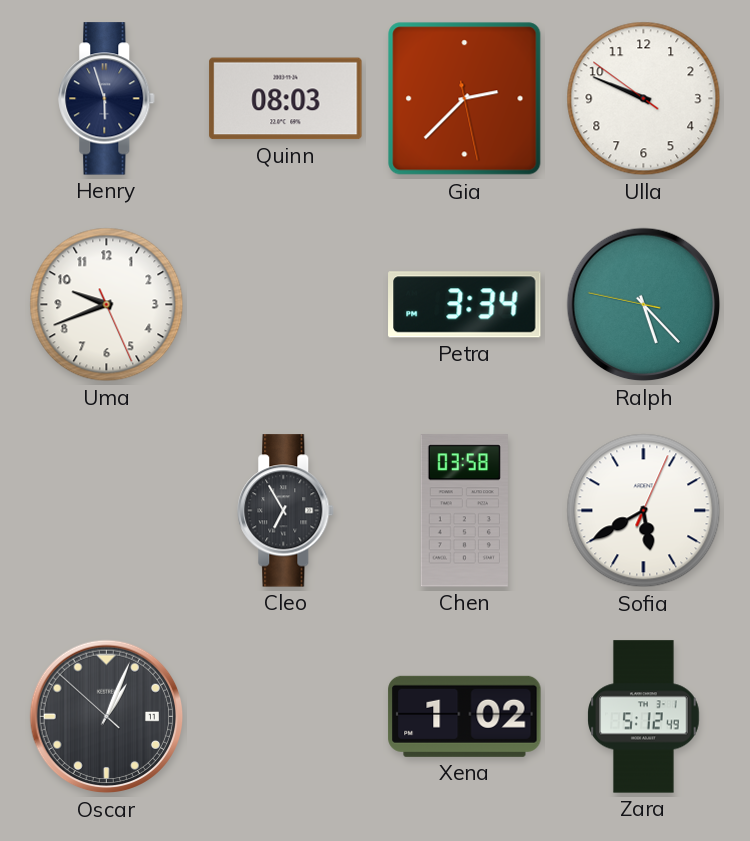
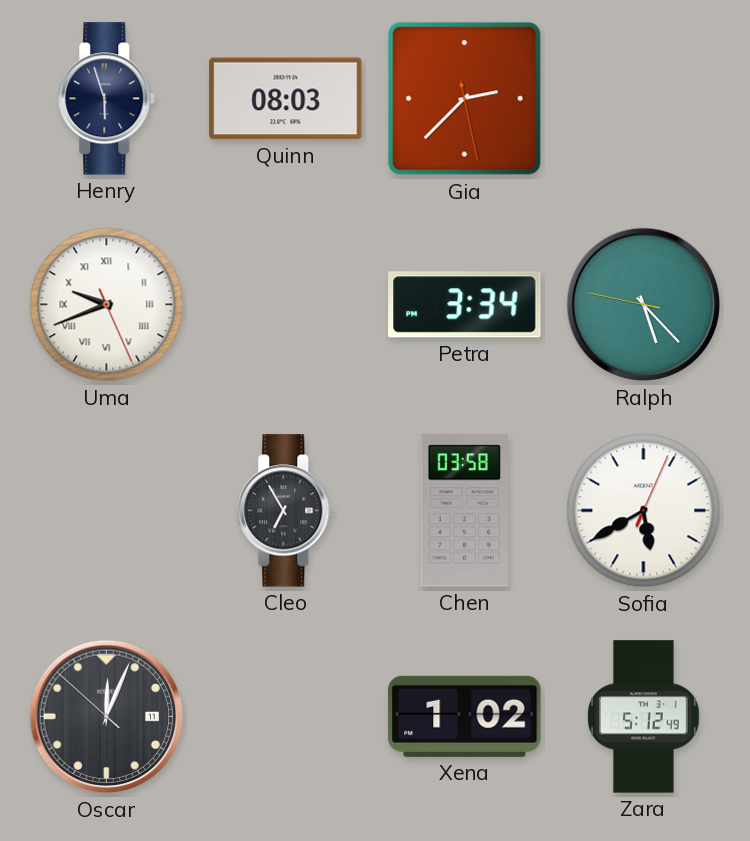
Ulla: 9:48 -> none
Uma numerals: Arabic -> Roman
Oscar: 1:03 -> 12:03
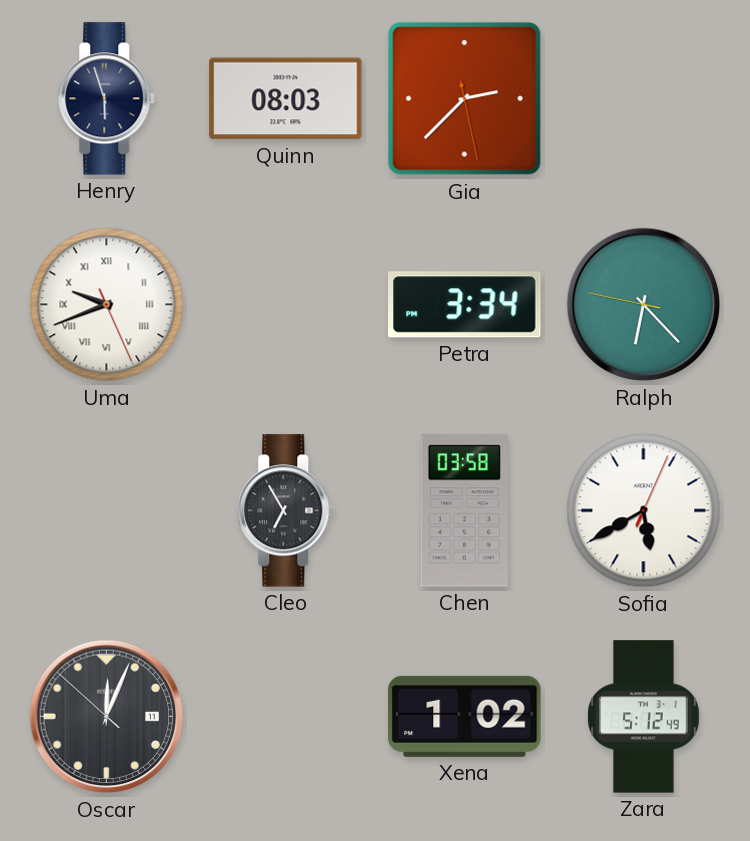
Ralph: 5:22 -> 6:22
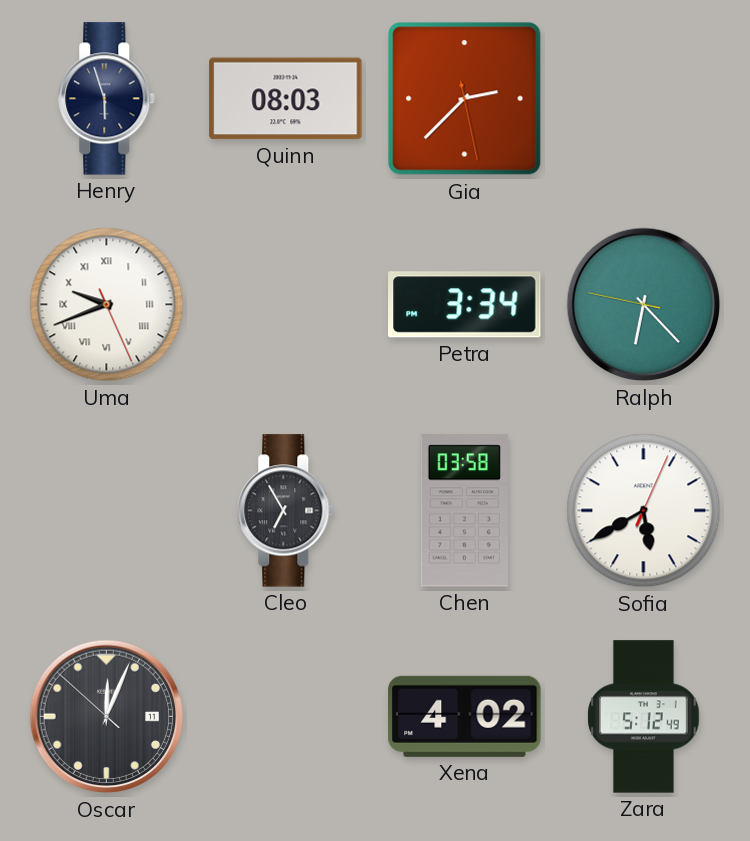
Xena: 1:02 -> 4:02
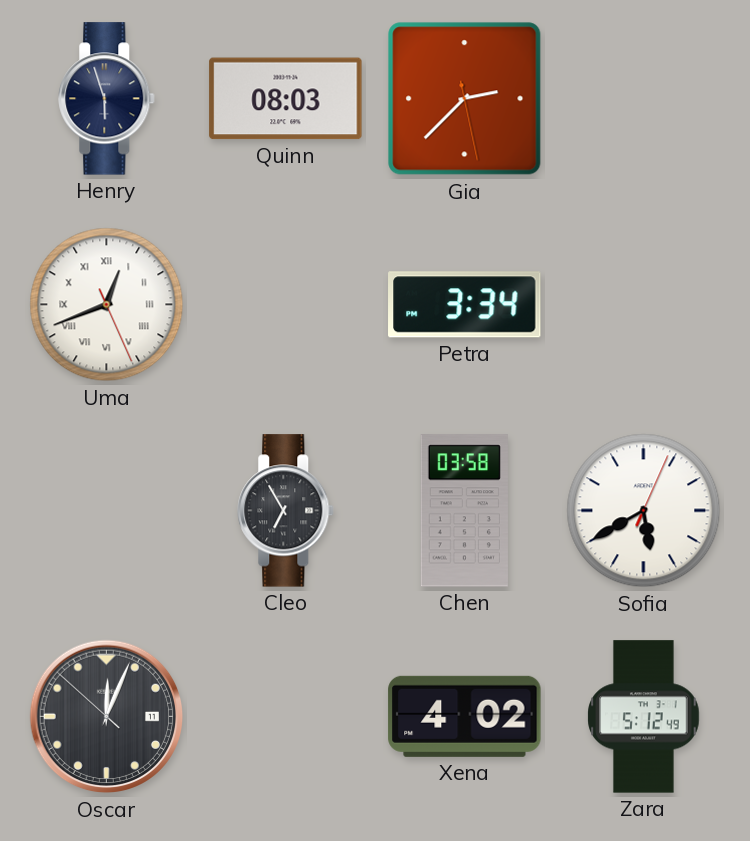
Uma: 9:41 -> 12:41
Ralph: 6:22 -> none
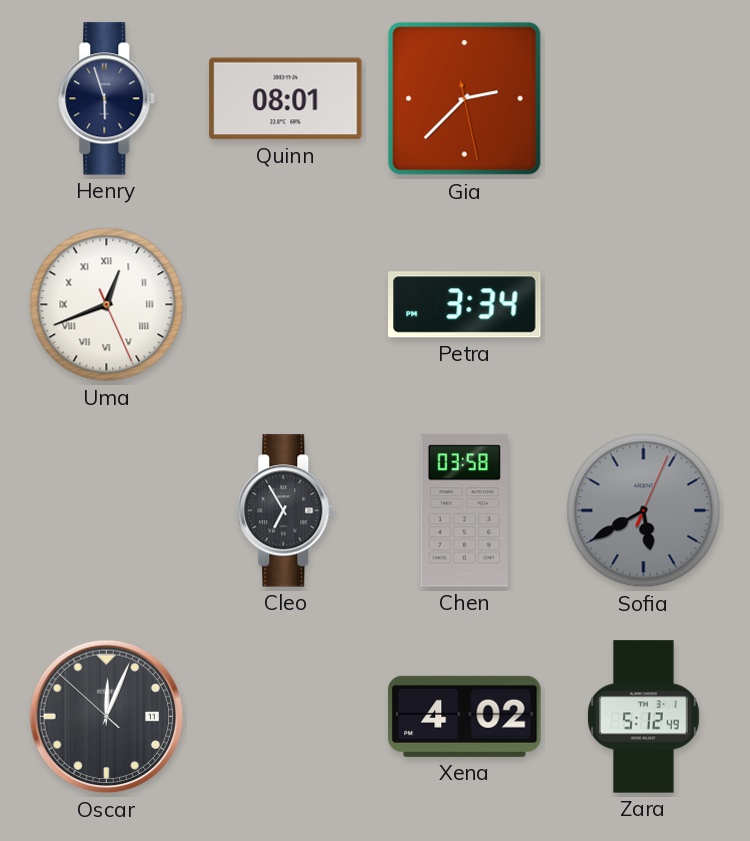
Quinn: 08:03 -> 08:01
Sofia dial: white -> grey
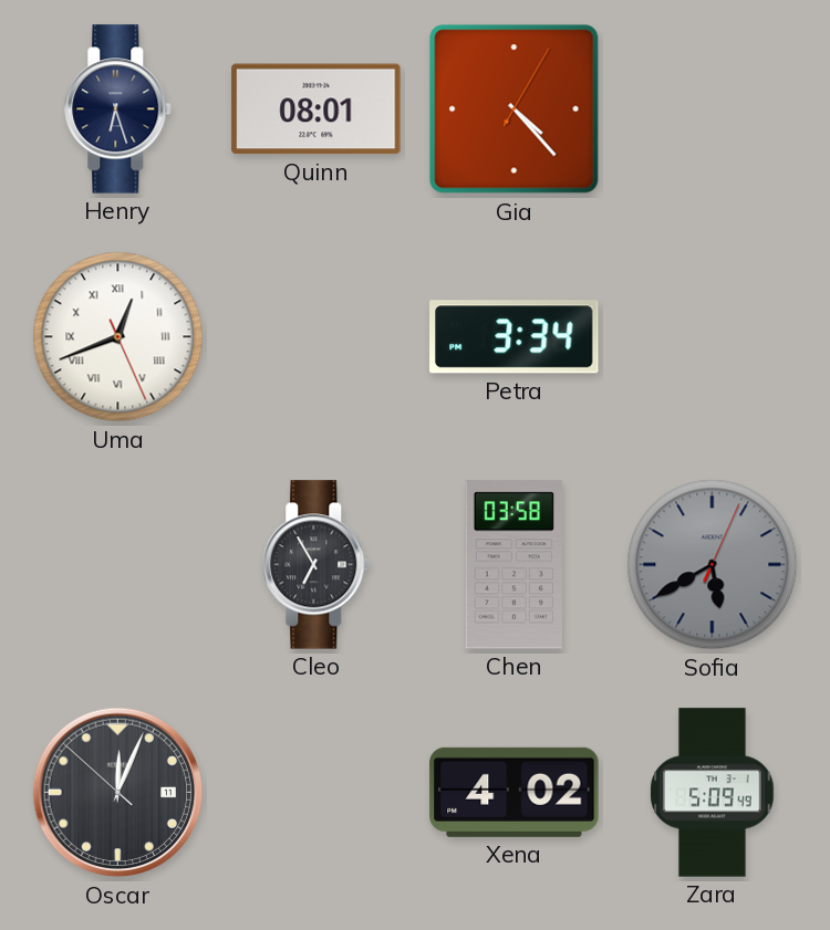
Henry: 5:57 -> 6:27
Gia: 2:37 -> 4:23
Zara: 5:12 -> 5:09
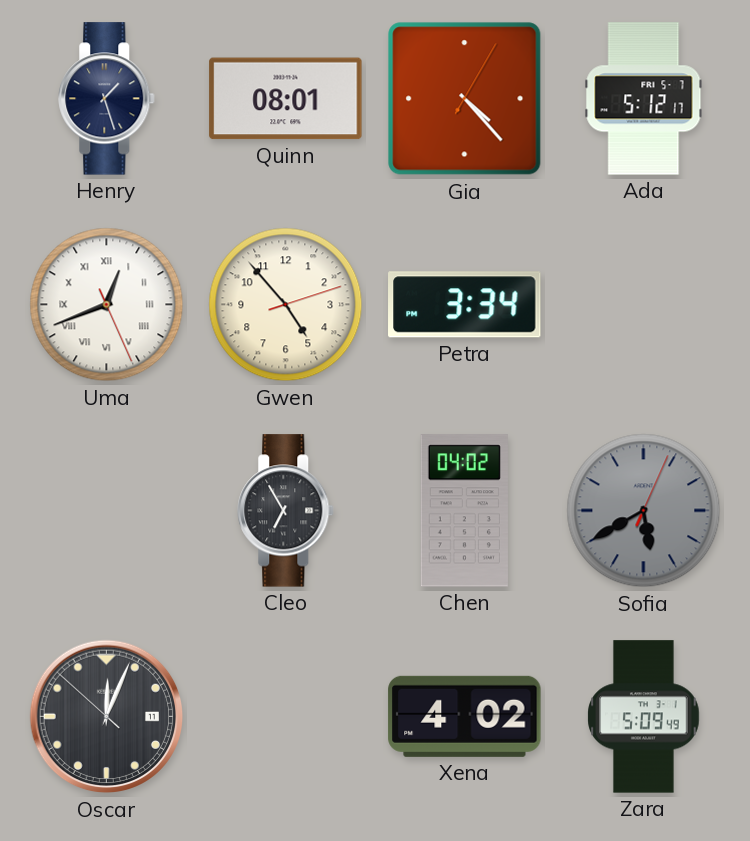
Henry: 6:27 -> 1:27
Ada: none -> 5:12
Gwen: none -> 4:53
Chen: 03:58 -> 04:02
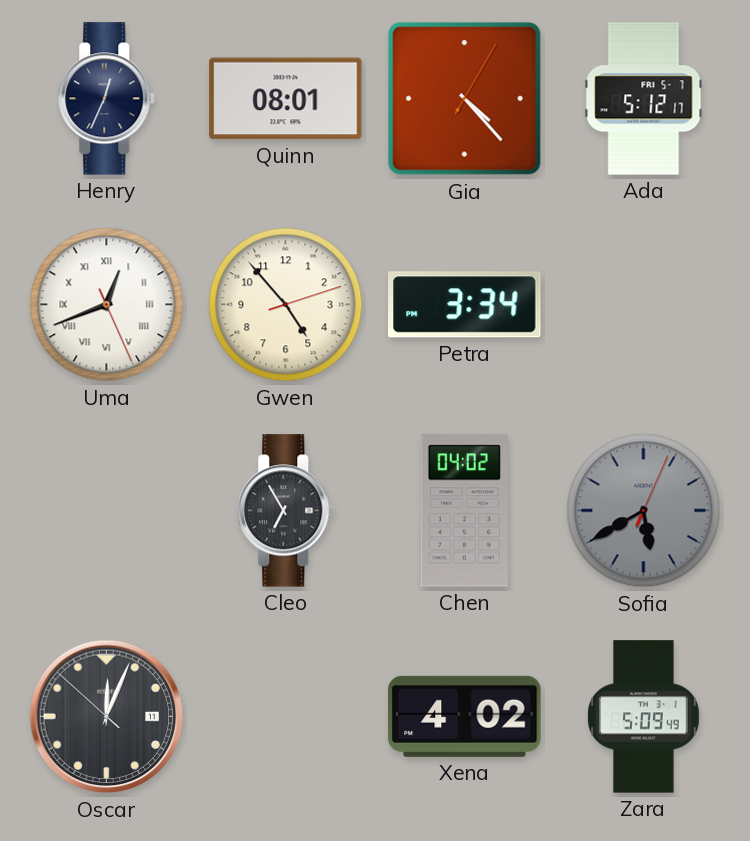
Henry: 1:27 -> 12:34
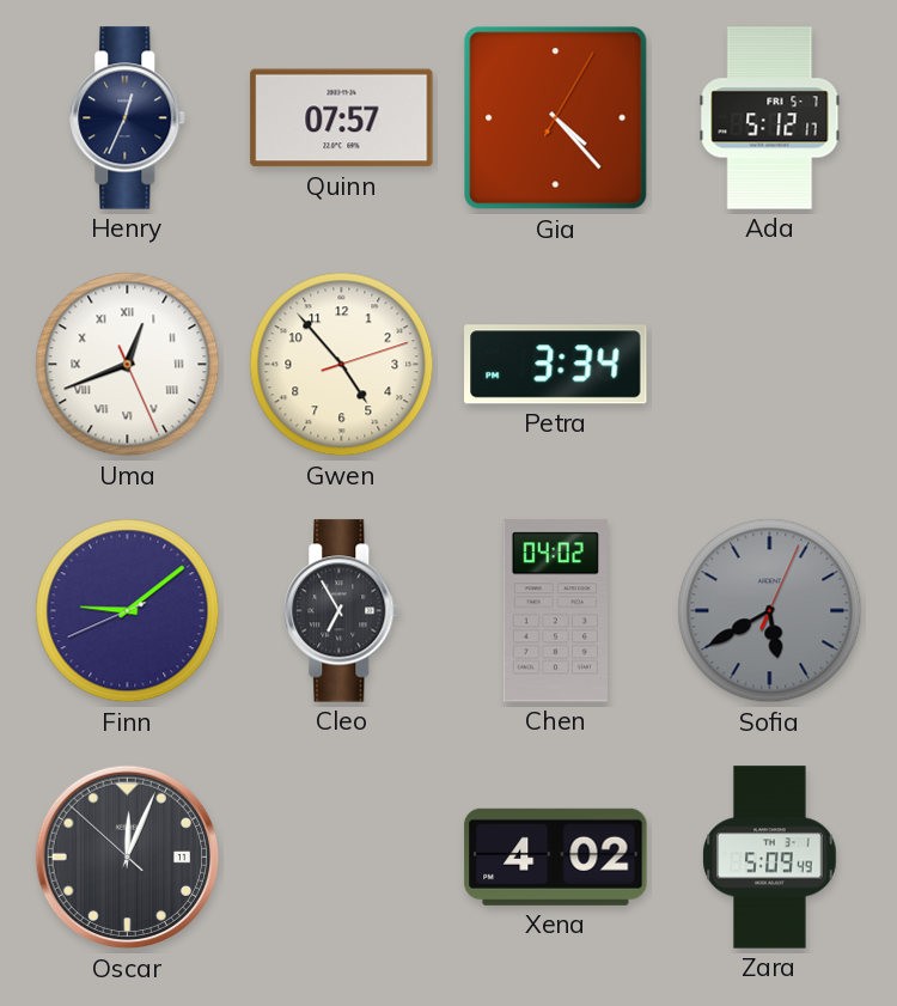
Quinn: 08:01 -> 07:57
Finn: none -> 9:08
